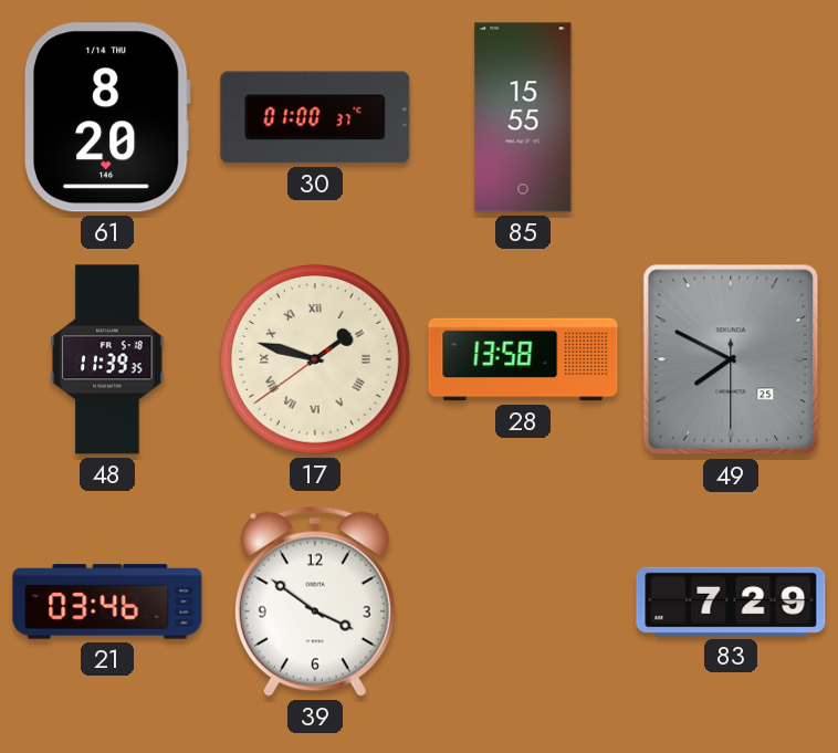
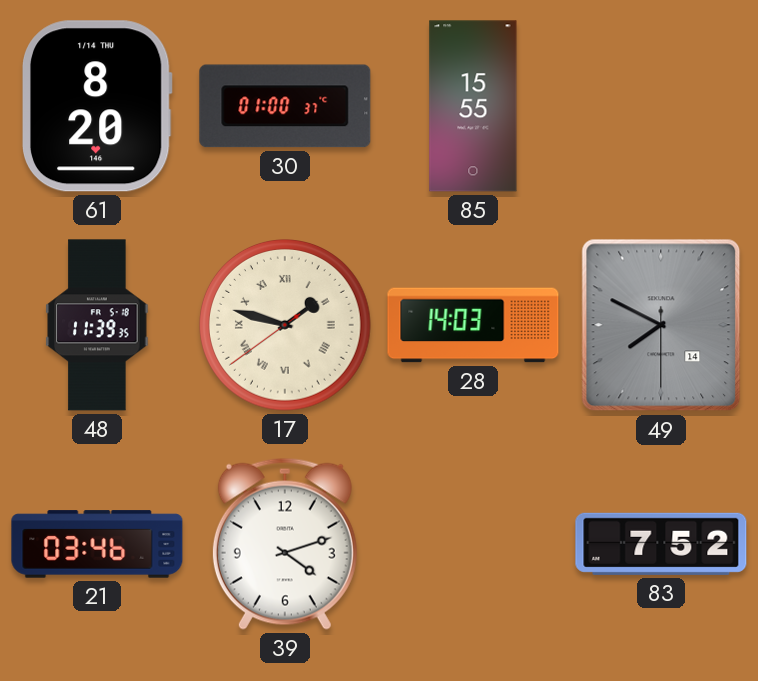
28: 13:58 -> 14:03
49 date: 25 -> 14
39: 3:51 -> 4:12
83: 7:29 -> 7:52
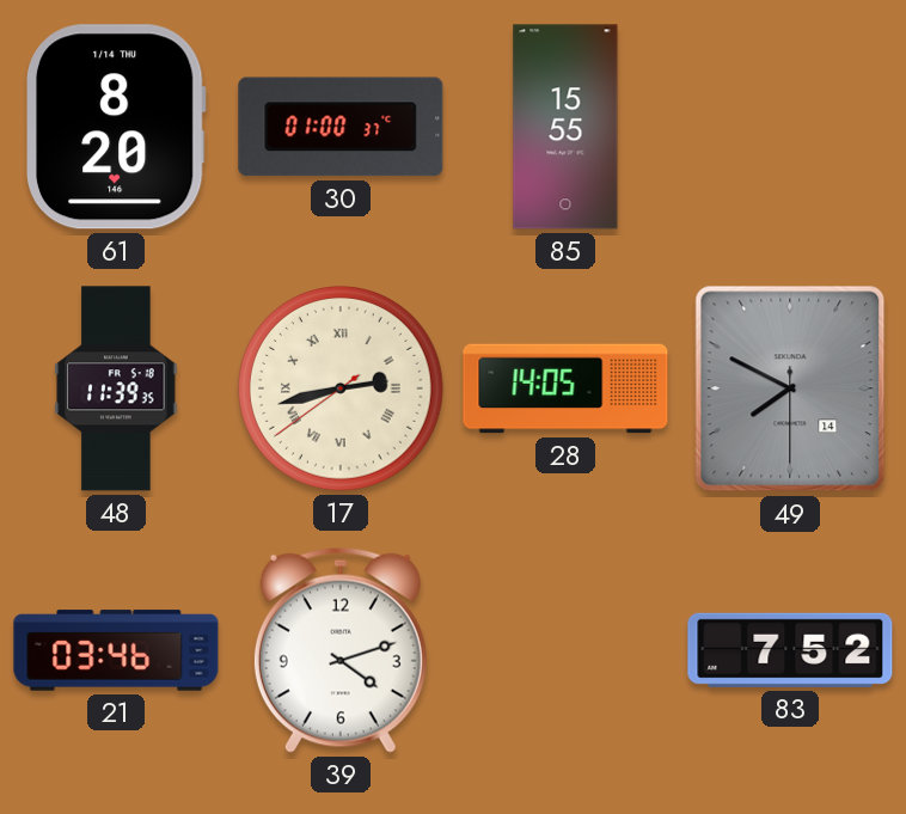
17: 1:47 -> 2:42
28: 14:03 -> 14:05
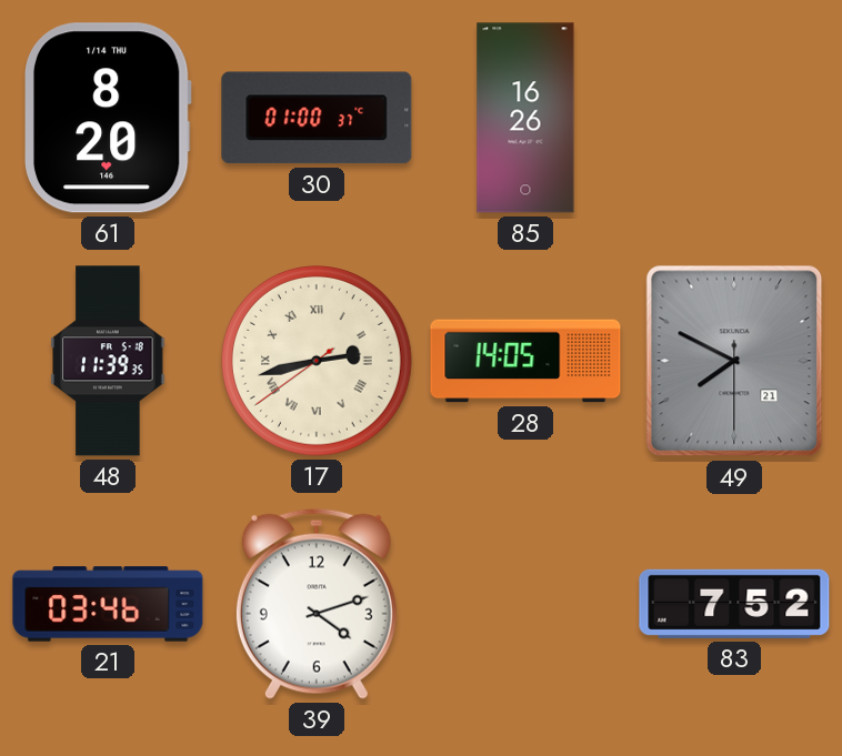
85: 15:55 -> 16:26
49 date: 14 -> 21
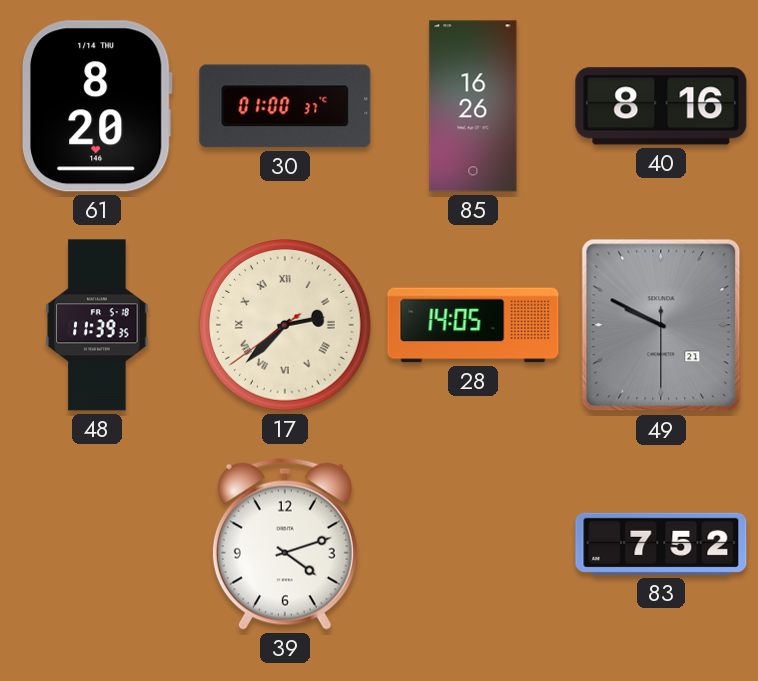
40: none -> 8:16
17: 2:42 -> 2:37
49: 7:49 -> 9:49
21: 03:46 -> none
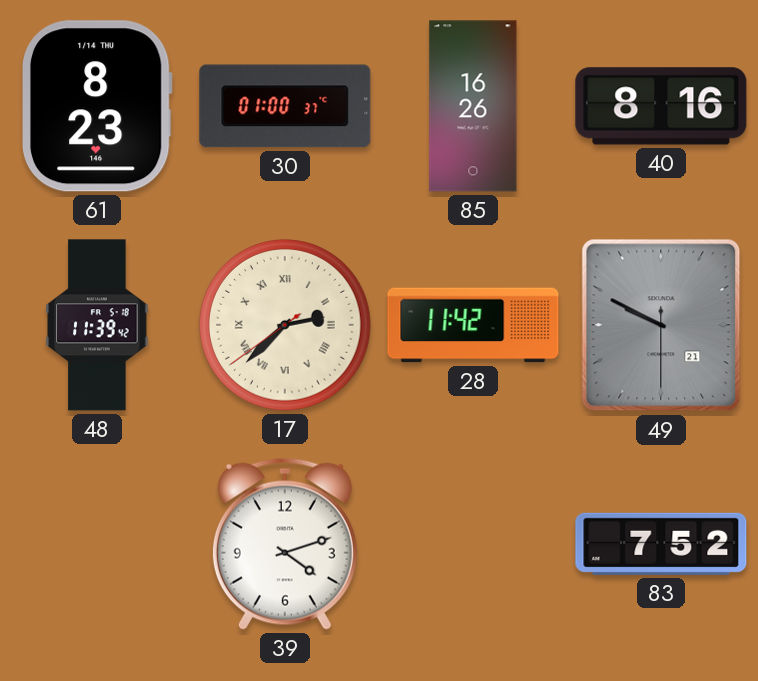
61: 8:20 -> 8:23
48: 11:39:35 -> 11:39:42
28: 14:05 -> 11:42
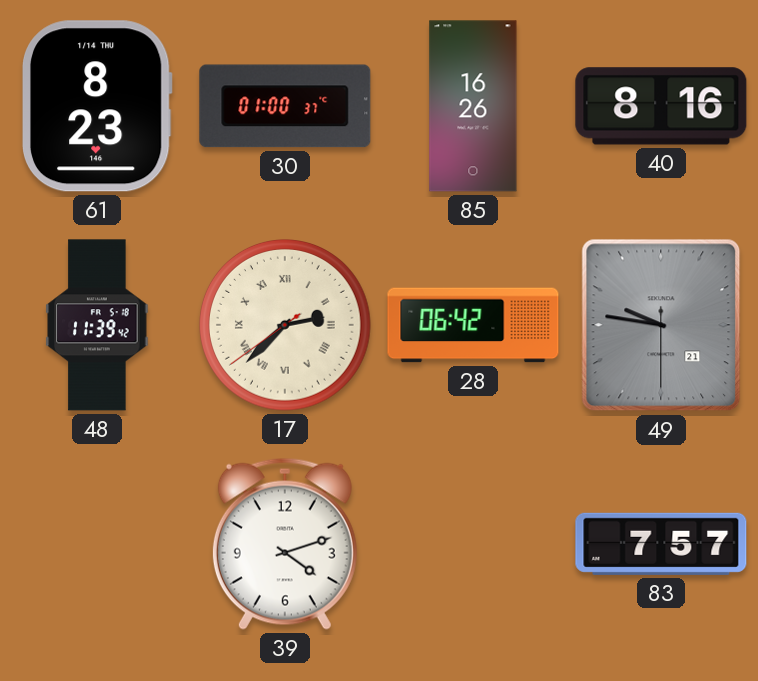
28: 11:42 -> 06:42
49: 9:49 -> 9:46
83: 7:52 -> 7:57
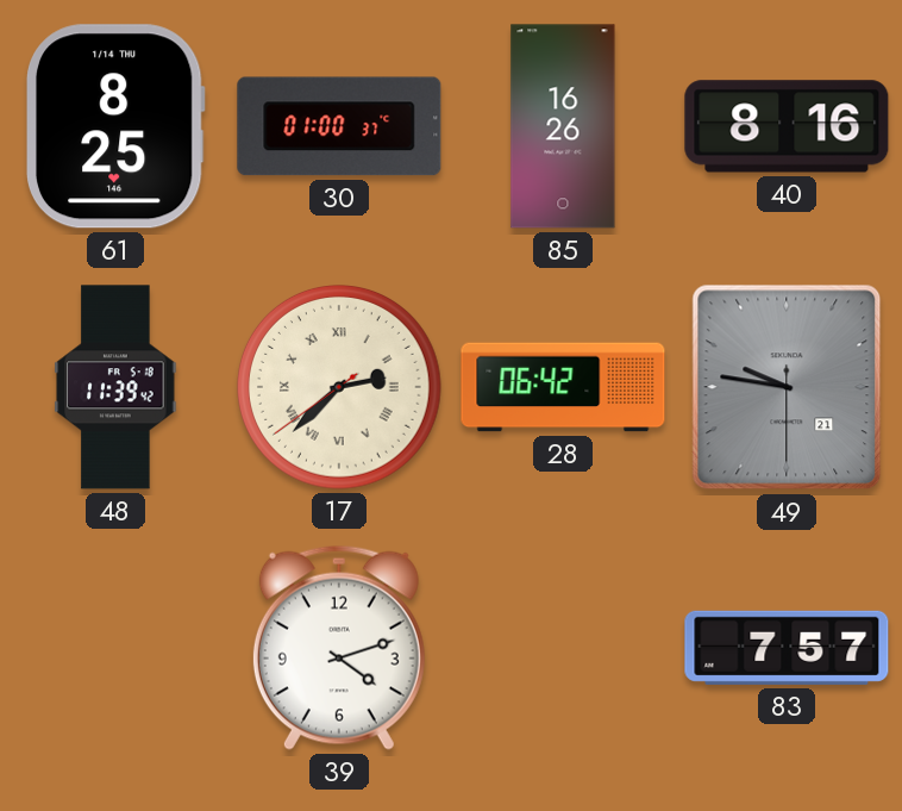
61: 8:23 -> 8:25
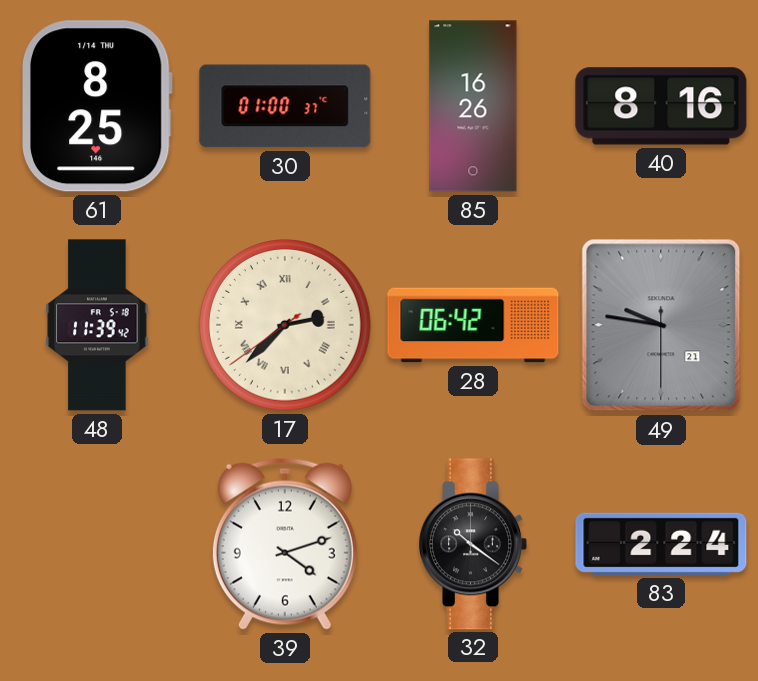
32: none -> 10:21
83: 7:57 -> 2:24
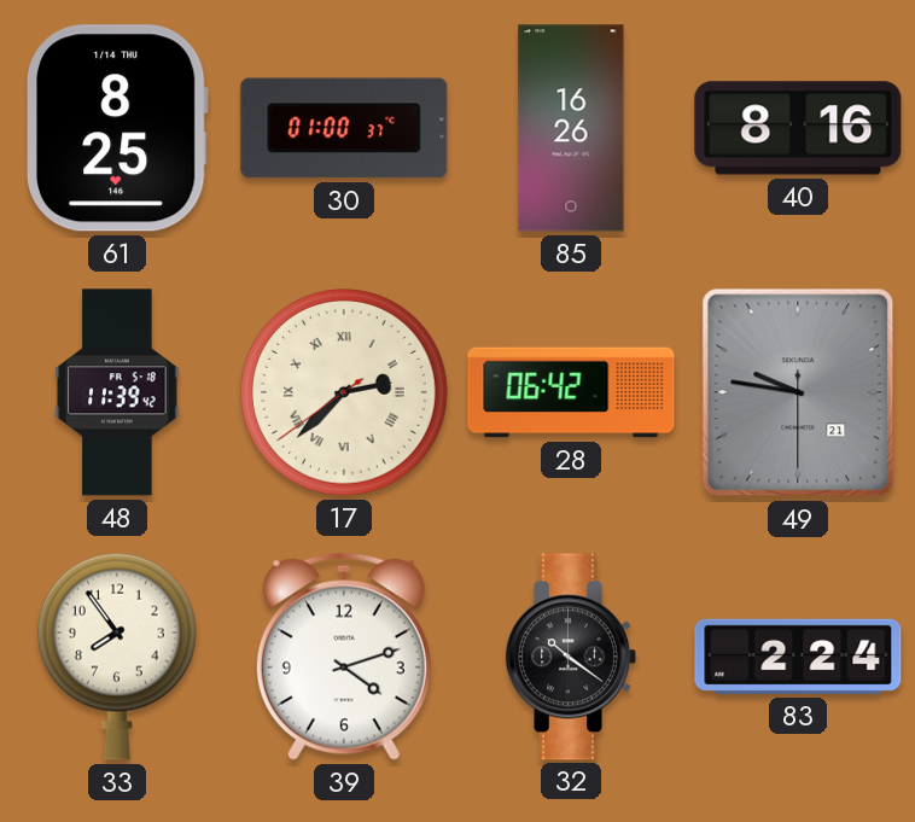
33: none -> 7:54
